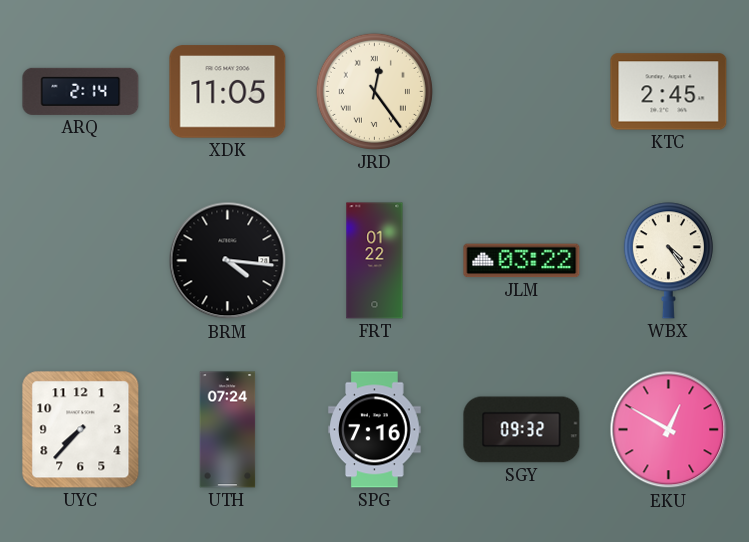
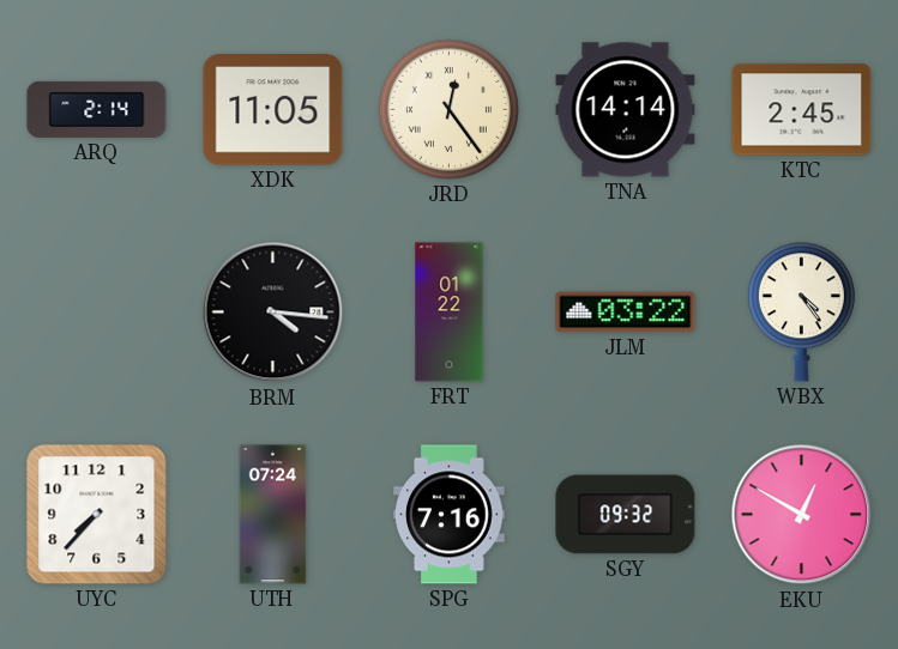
TNA: none -> 14:14
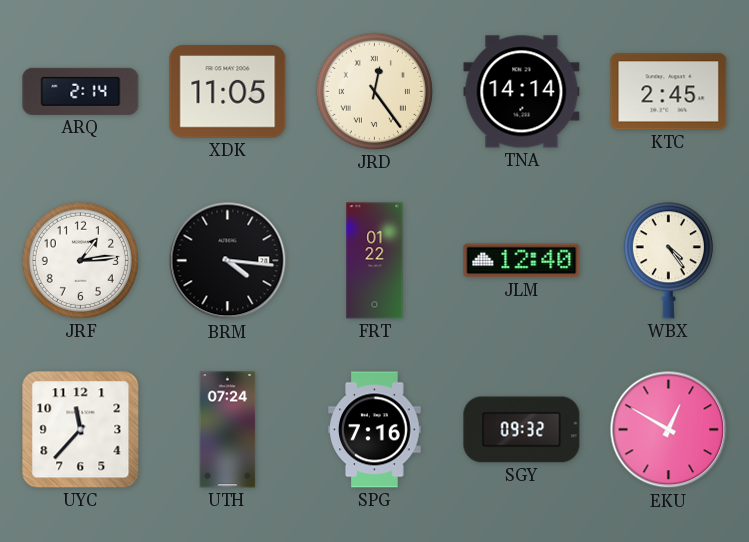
JRF: none -> 1:14
JLM: 03:22 -> 12:40
UYC: 7:37 -> 11:37
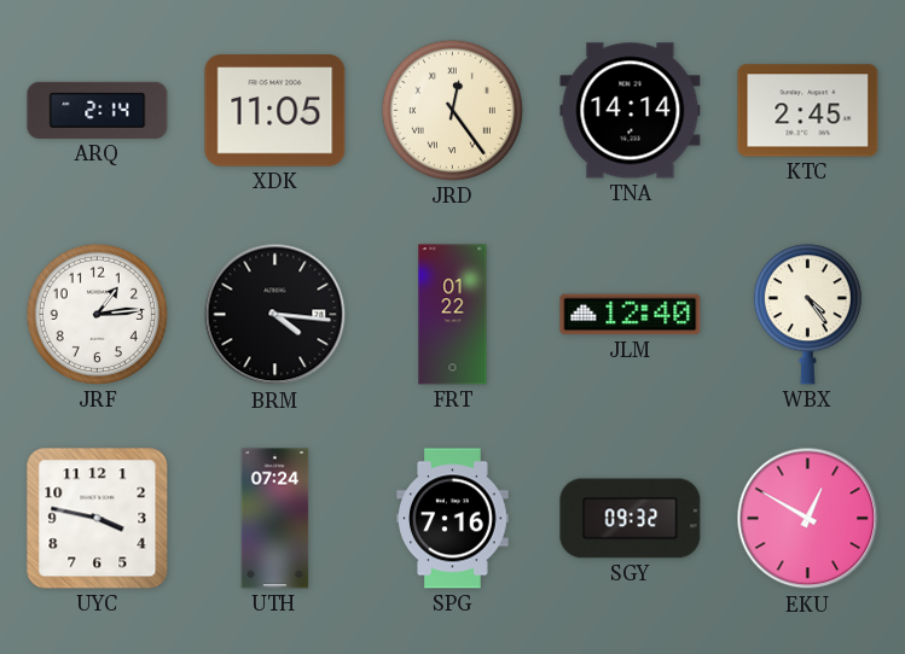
UYC: 11:37 -> 3:47
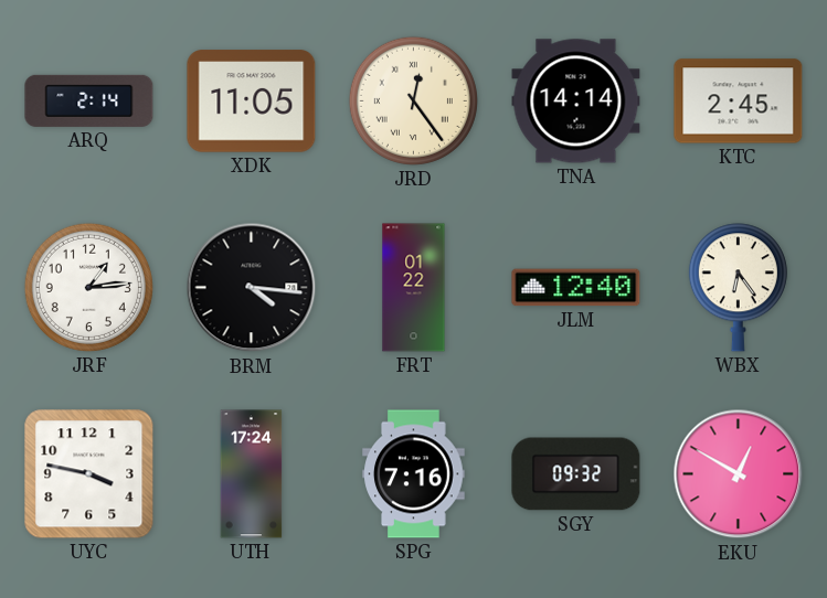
WBX: 4:24 -> 6:24
UTH: 07:24 -> 17:24
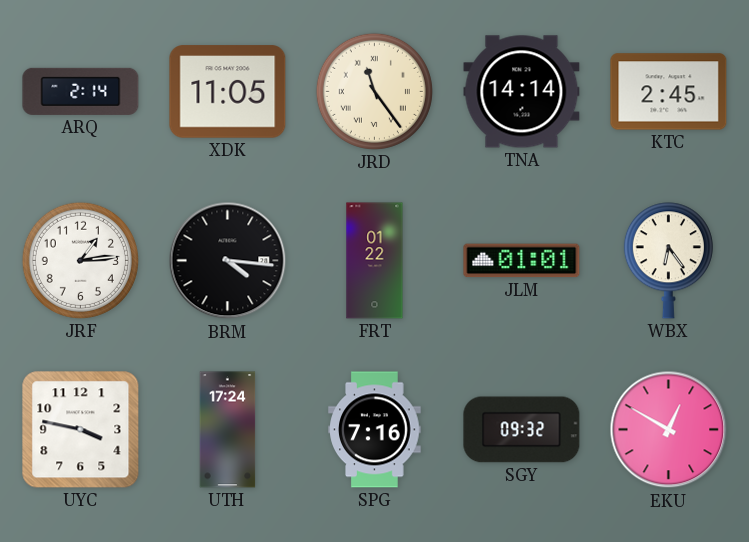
JRD: 12:24 -> 11:24
JLM: 12:40 -> 01:01
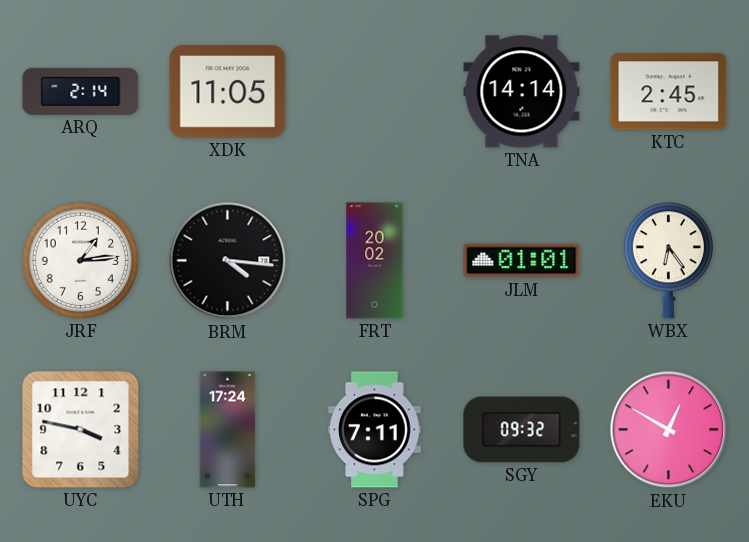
JRD: 11:24 -> none
FRT: 01:22 -> 20:02
SPG: 7:16 -> 7:11
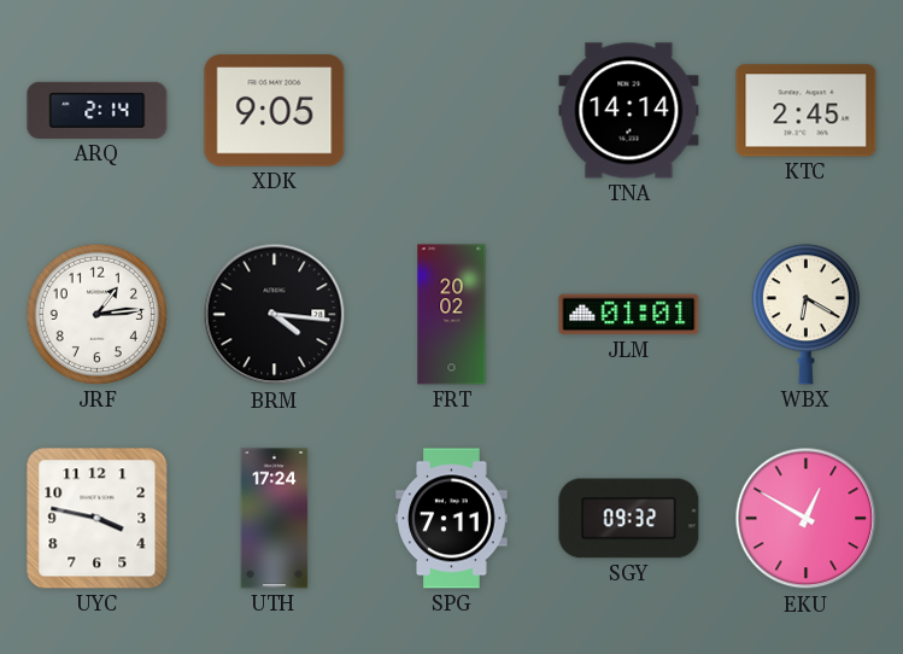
XDK: 11:05 -> 9:05
WBX: 6:24 -> 6:20
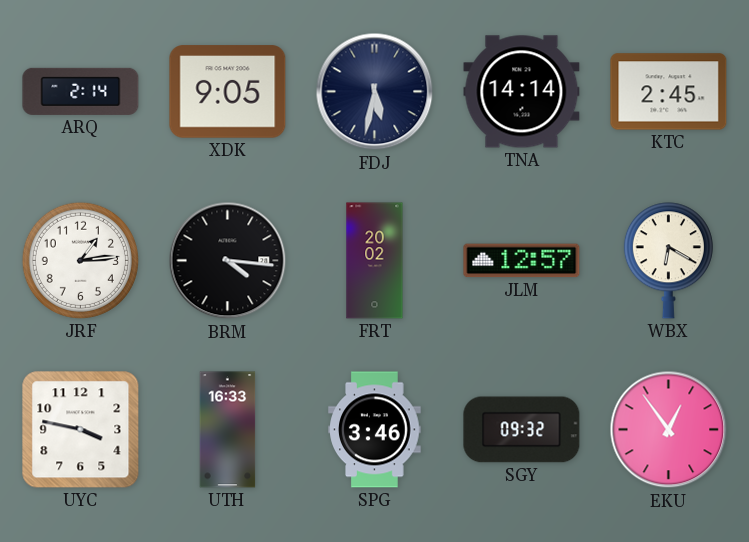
FDJ: none -> 5:32
JLM: 01:01 -> 12:57
UTH: 17:24 -> 16:33
SPG: 7:11 -> 3:46
EKU: 12:50 -> 12:54
